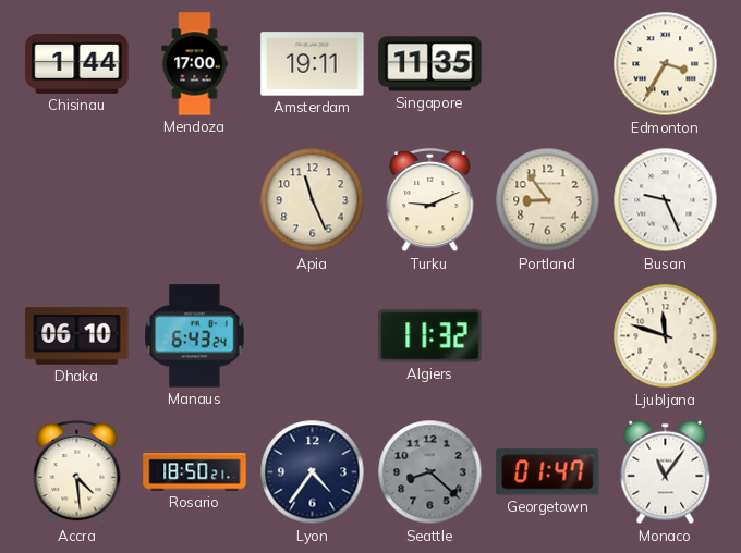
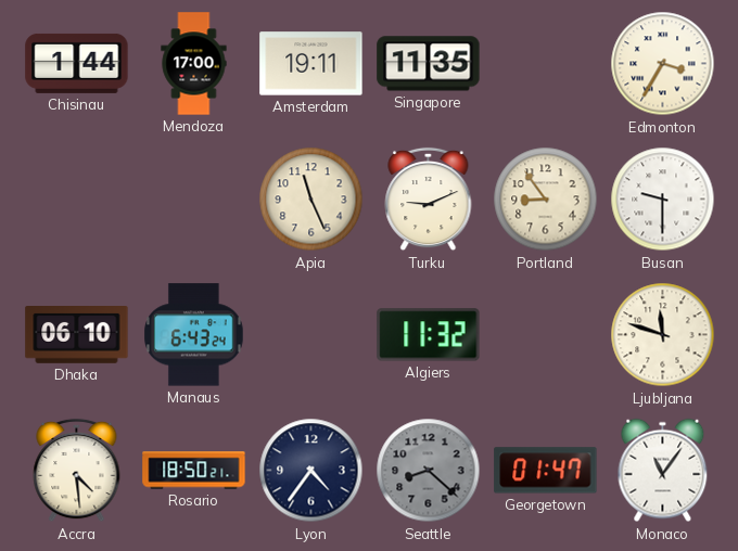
Busan: 9:26 -> 9:30
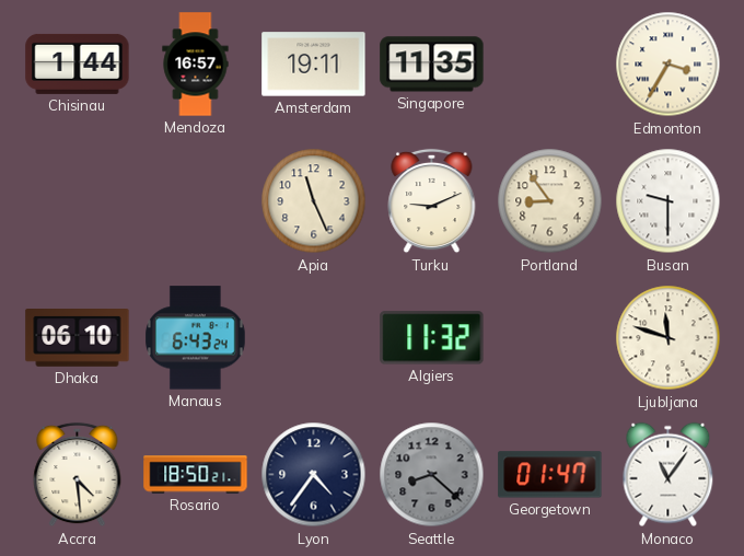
Mendoza: 17:00 -> 16:57
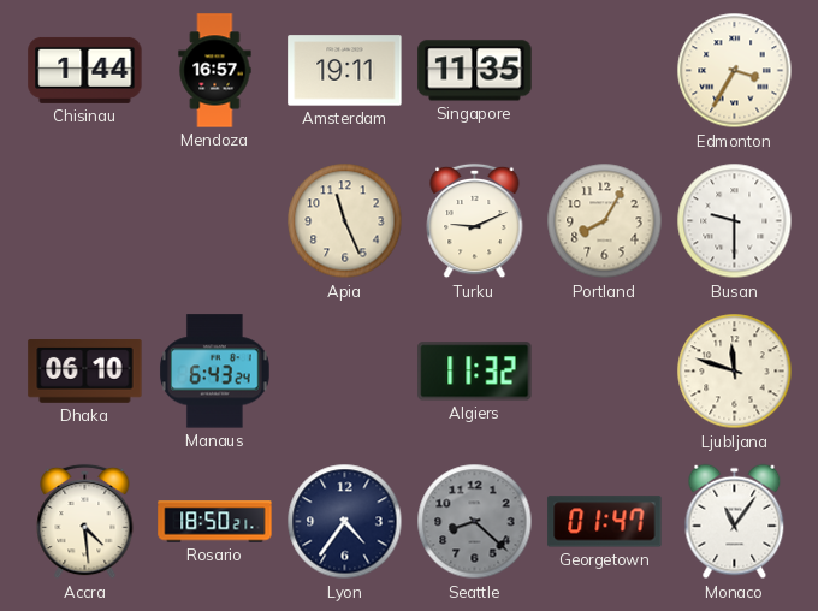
Portland: 8:54 -> 8:05
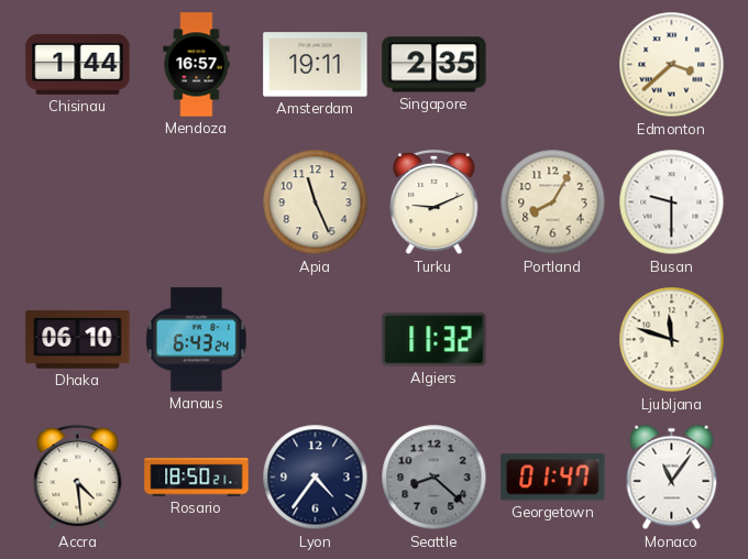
Singapore: 11:35 -> 2:35
Edmonton: 3:35 -> 3:38
